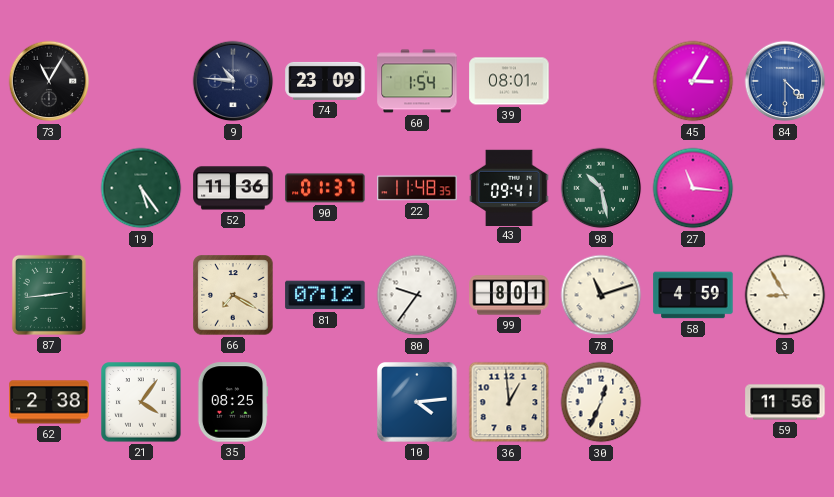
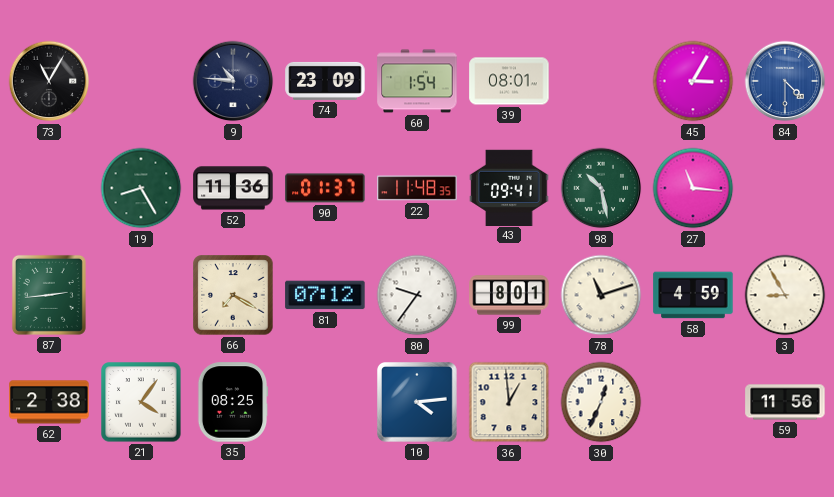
19: 5:24 -> 8:25
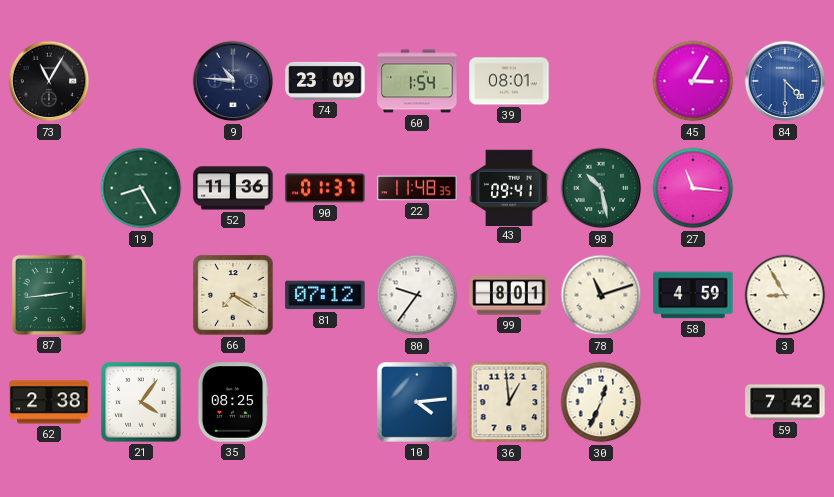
59: 11:56 -> 7:42
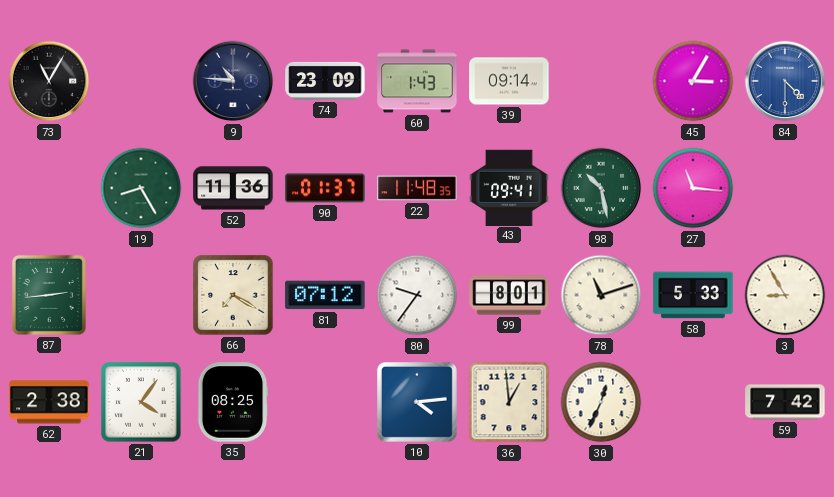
60: 1:54 -> 1:43
39: 08:01 -> 09:14
58: 4:59 -> 5:33
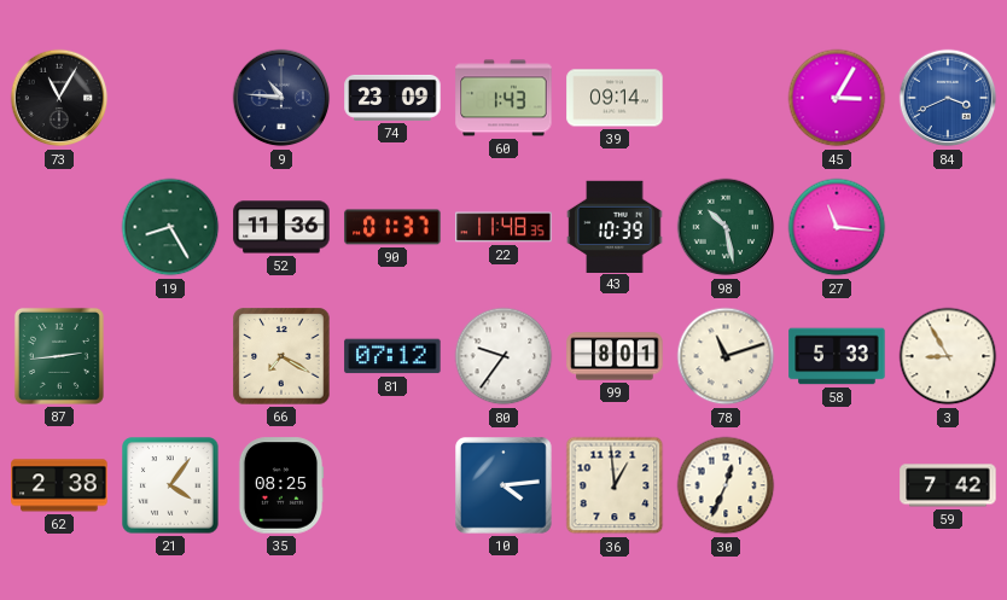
84: 4:30 -> 3:41
43: 09:41 -> 10:39
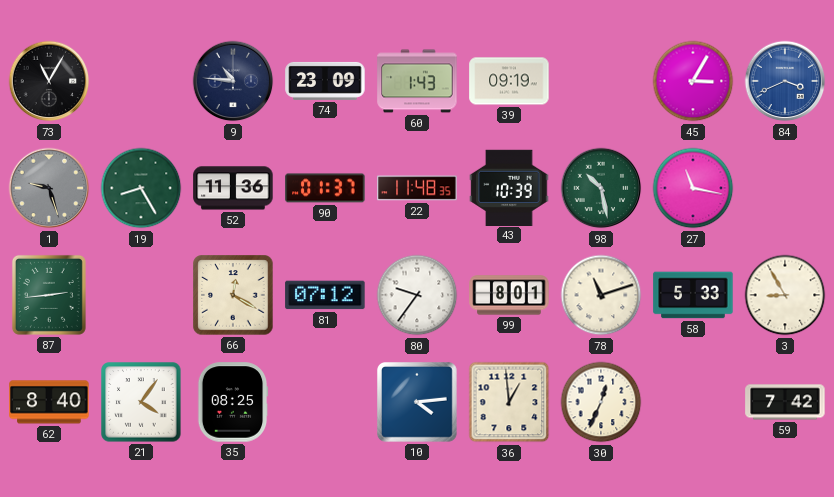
39: 09:14 -> 09:19
1: none -> 9:27
27: 11:16 -> 11:17
66: 7:20 -> 12:20
62: 2:38 -> 8:40
